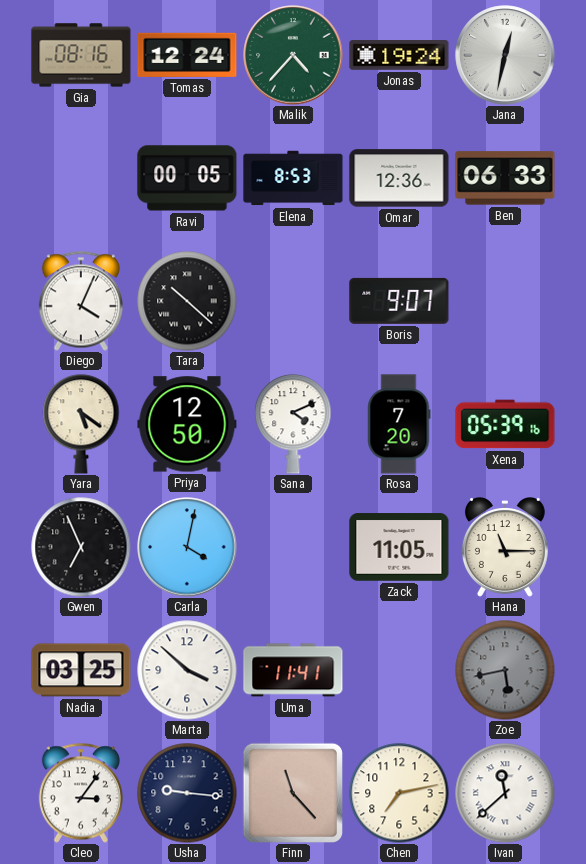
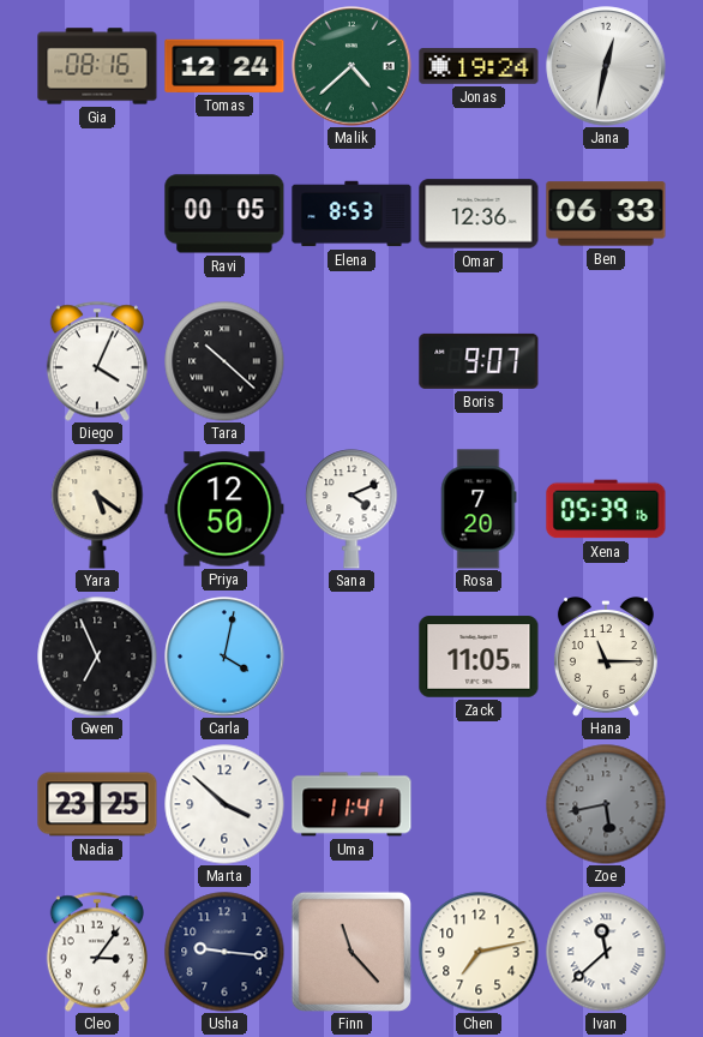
Malik: 4:37 -> 4:38
Nadia: 03:25 -> 23:25
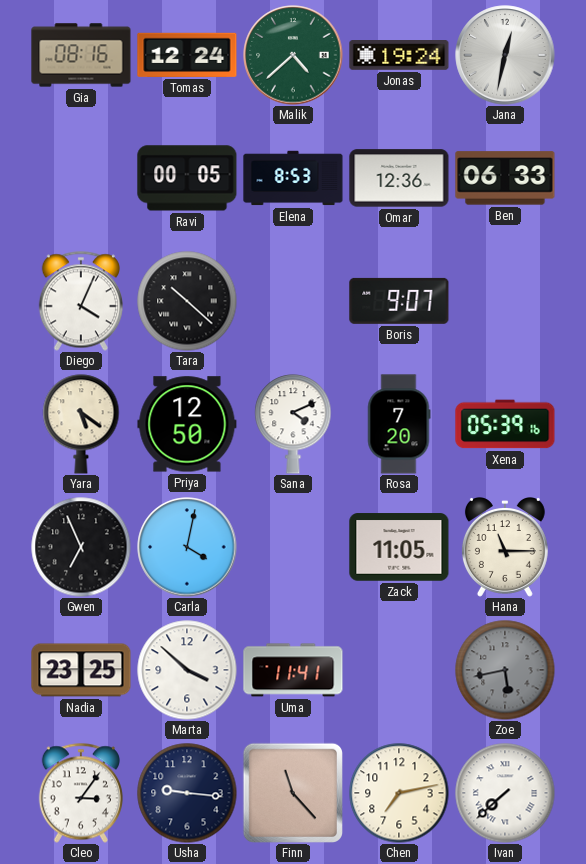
Ivan: 11:38 -> 7:38
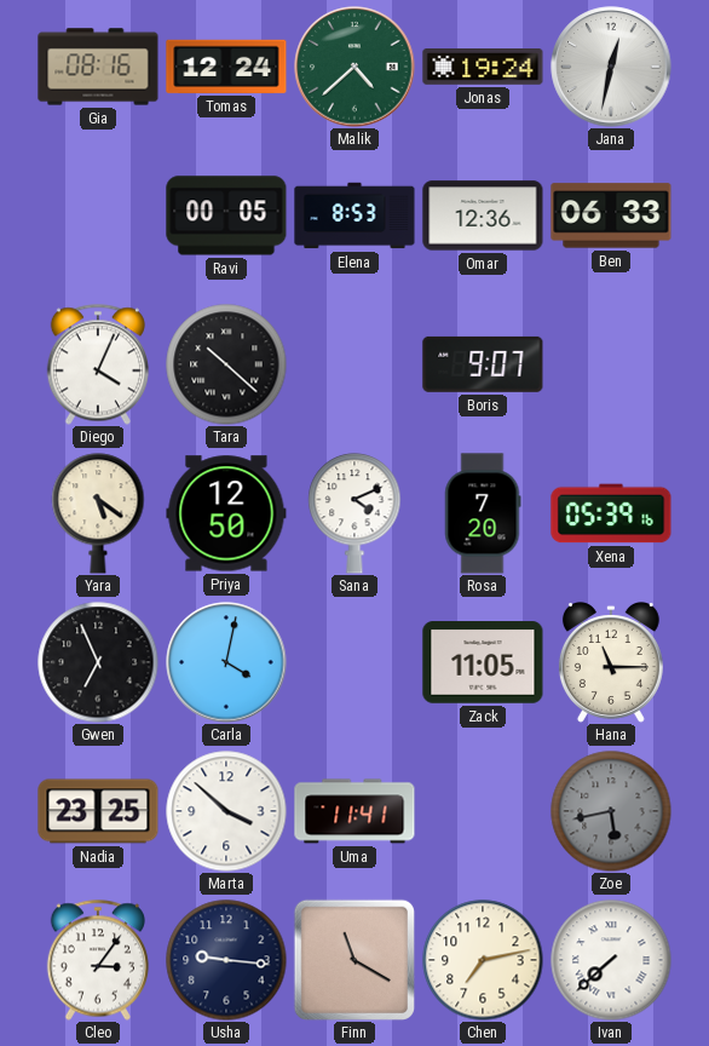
Finn: 11:23 -> 11:20
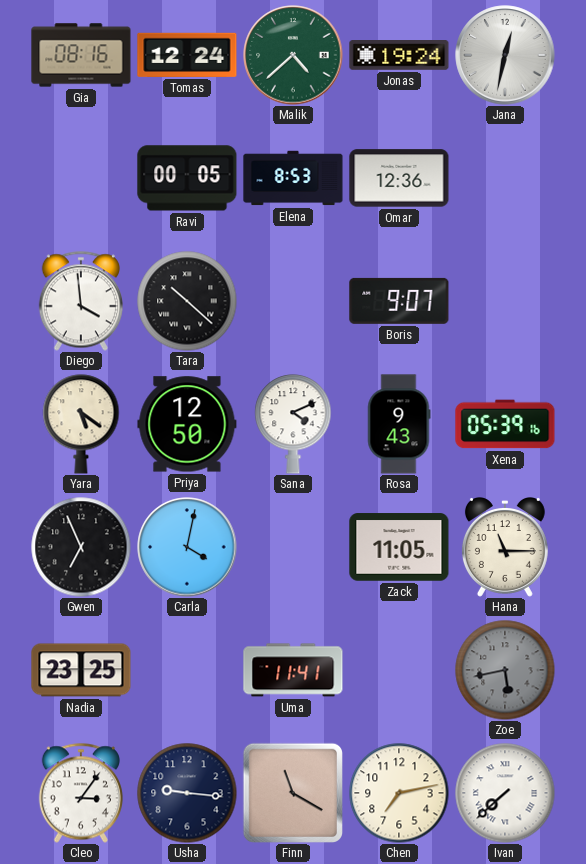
Ben: 06:33 -> none
Diego: 4:04 -> 3:59
Rosa: 7:20 -> 9:43
Marta: 3:52 -> none
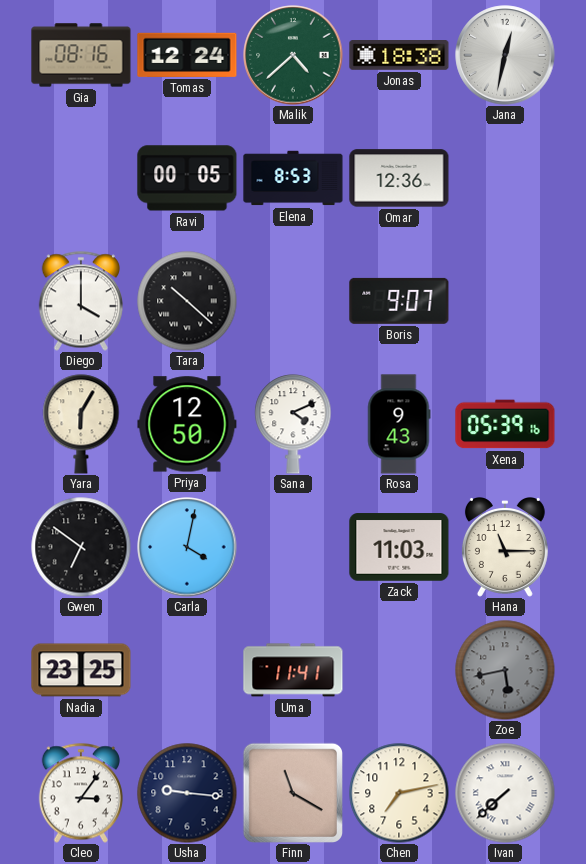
Jonas: 19:24 -> 18:38
Diego: 3:59 -> 4:00
Yara: 5:21 -> 6:05
Gwen: 6:56 -> 6:51
Zack: 11:05 -> 11:03
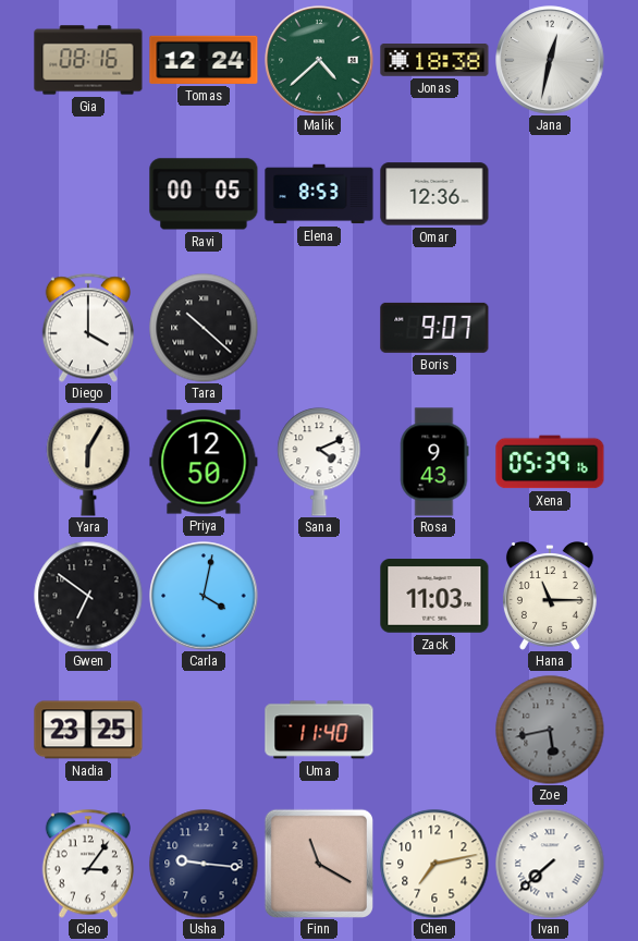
Uma: 11:41 -> 11:40
